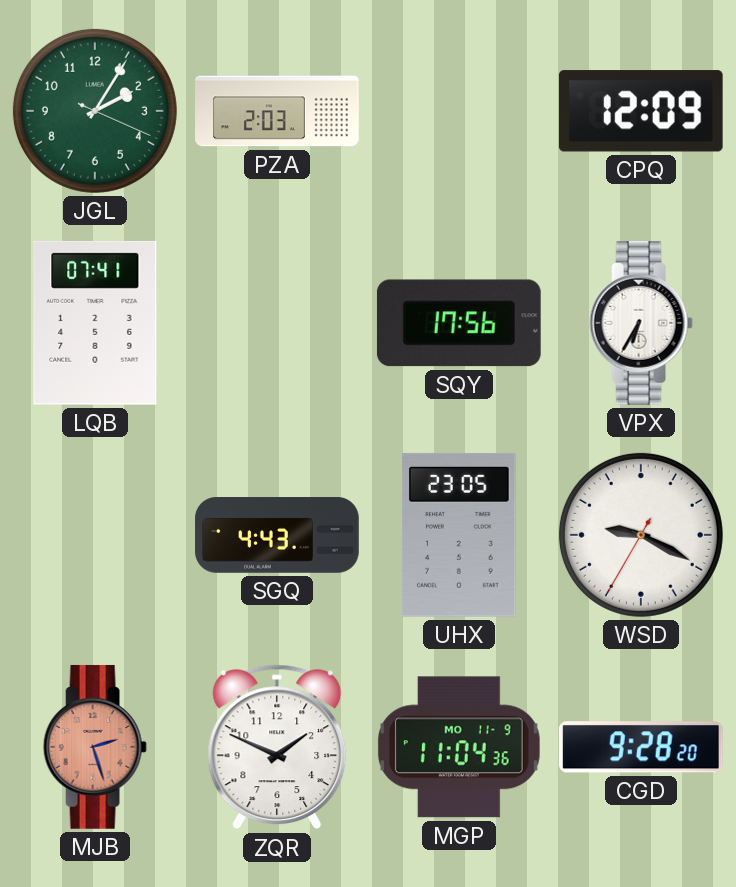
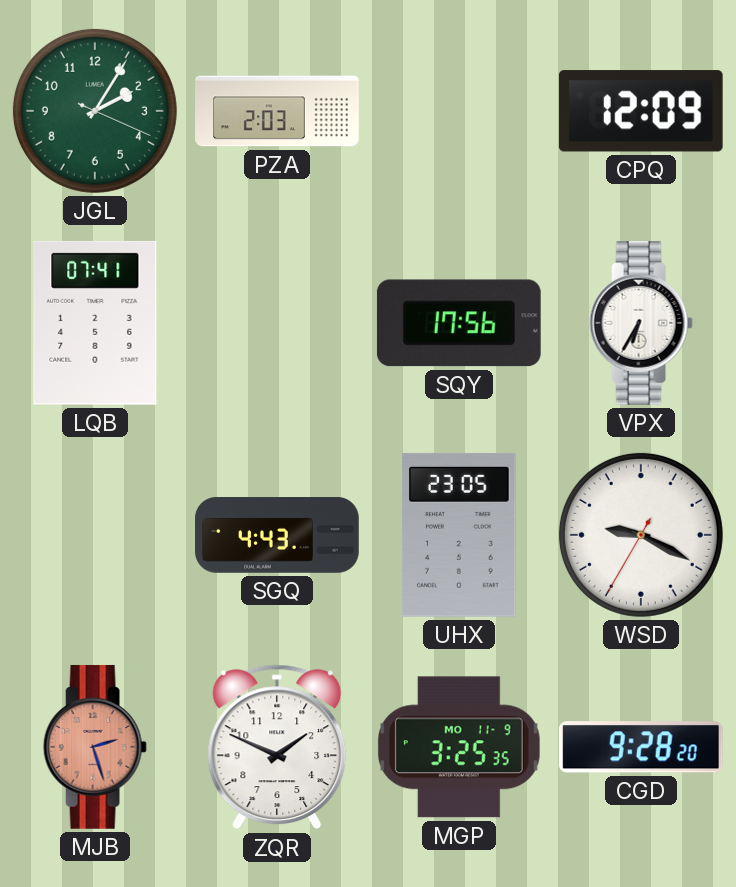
MGP: 11:04 -> 3:25
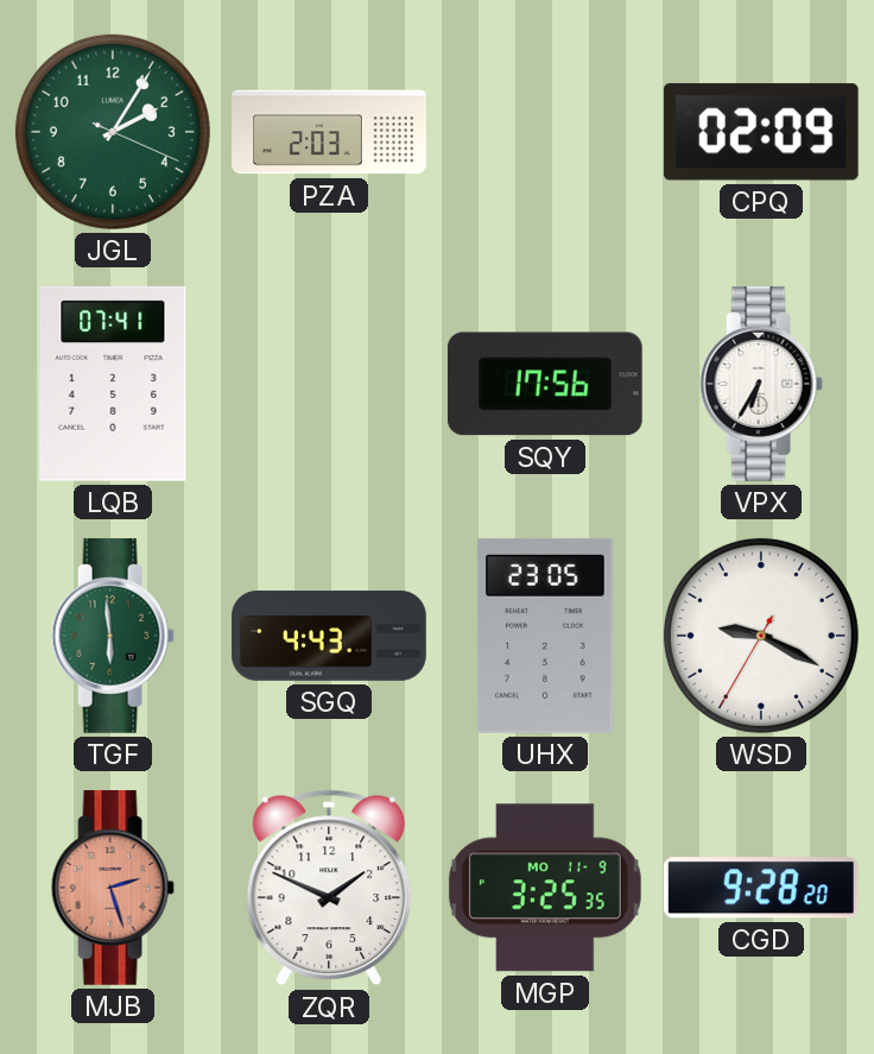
CPQ: 12:09 -> 02:09
TGF: none -> 5:59
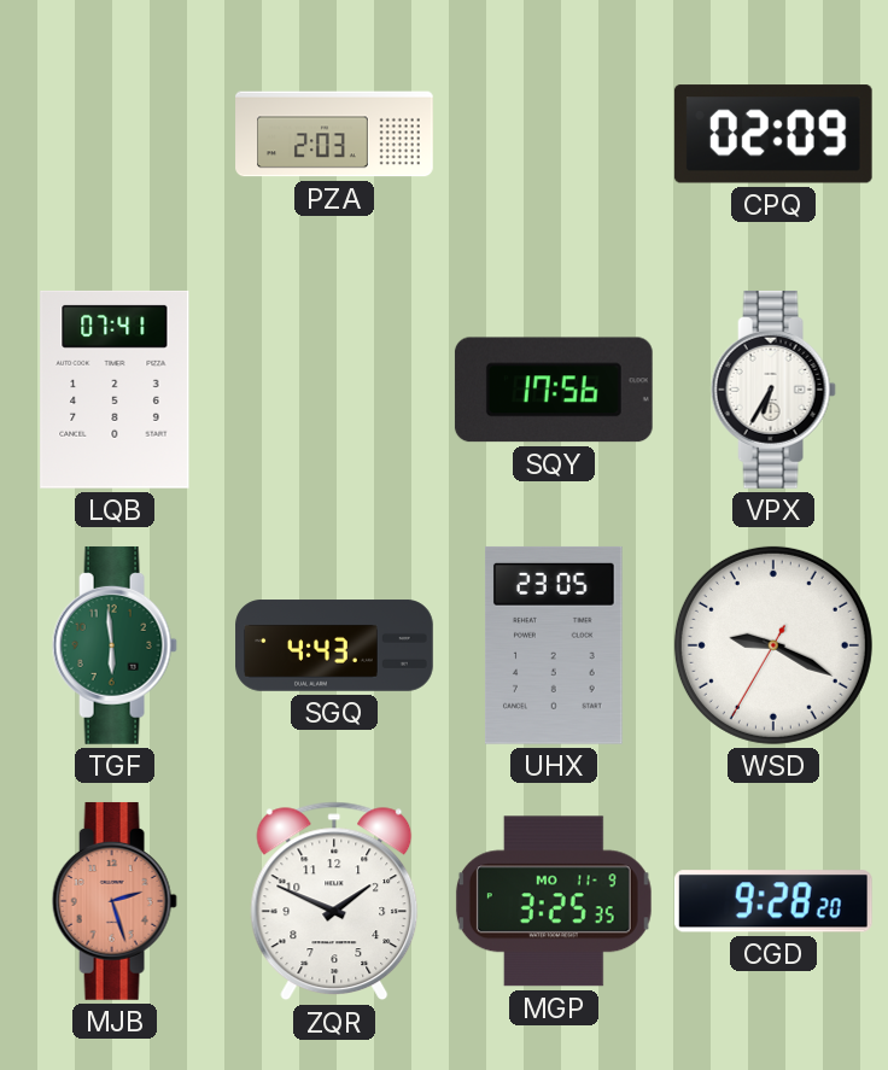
JGL: 2:05 -> none
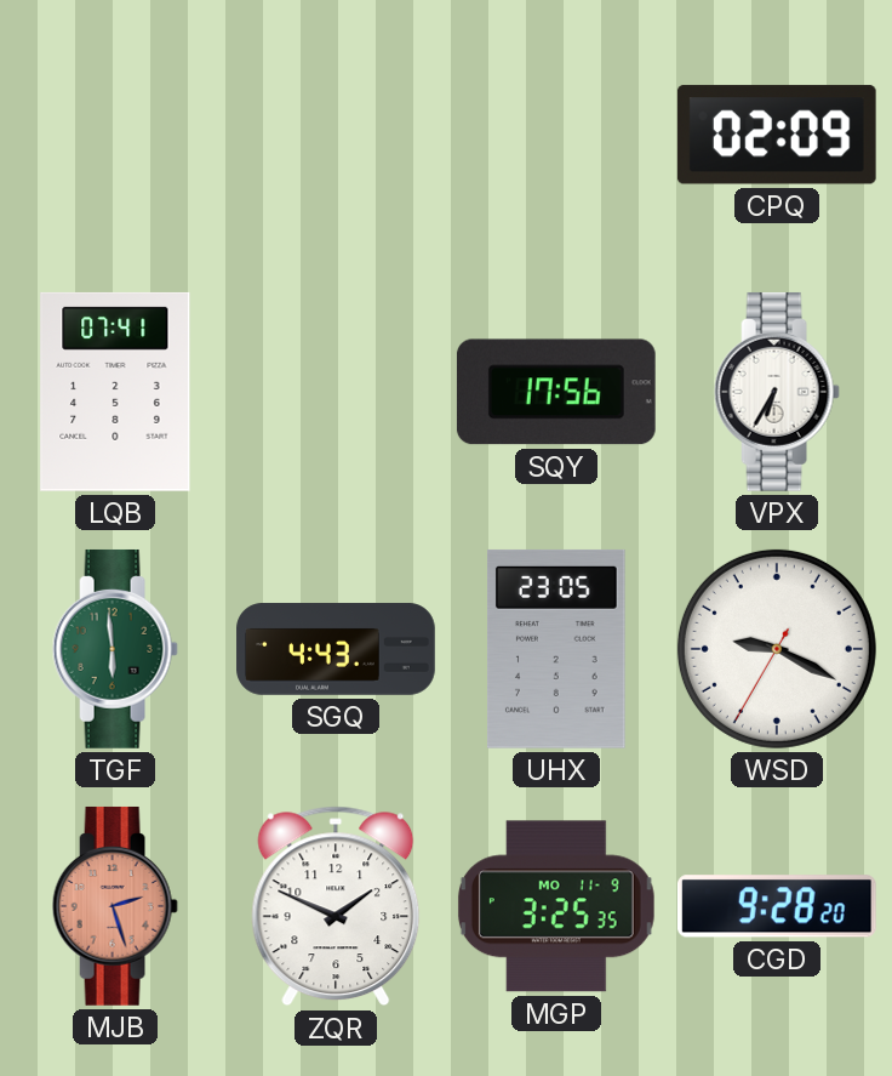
PZA: 2:03 -> none
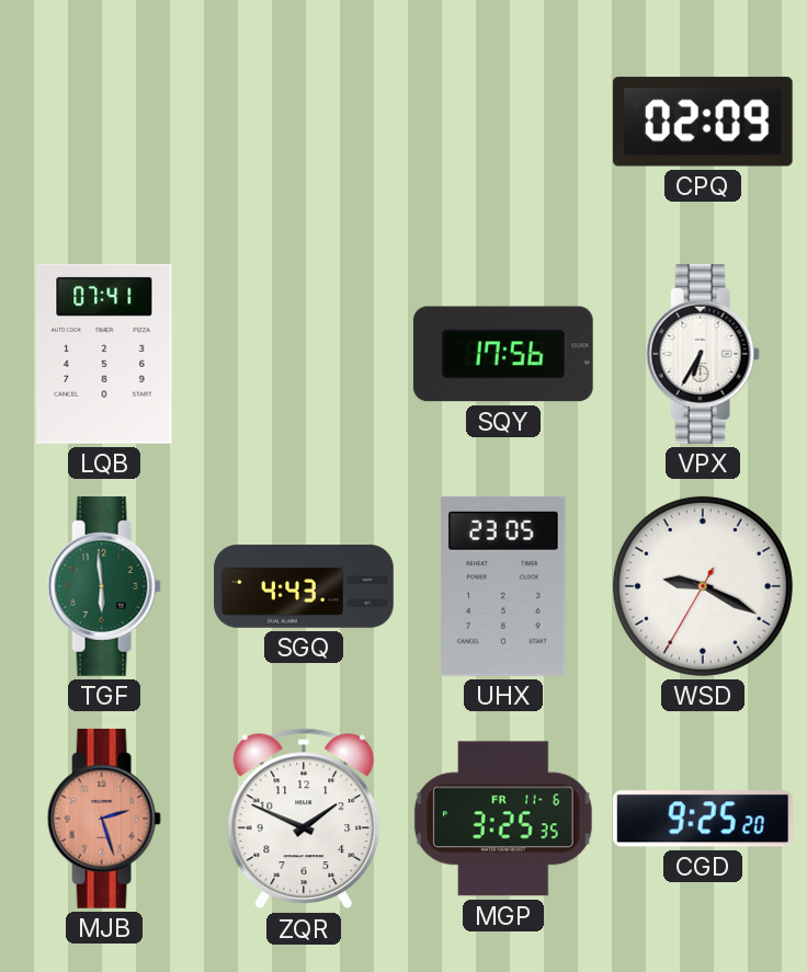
MGP date: MO 11-9 -> FR 11-6
CGD: 9:28 -> 9:25
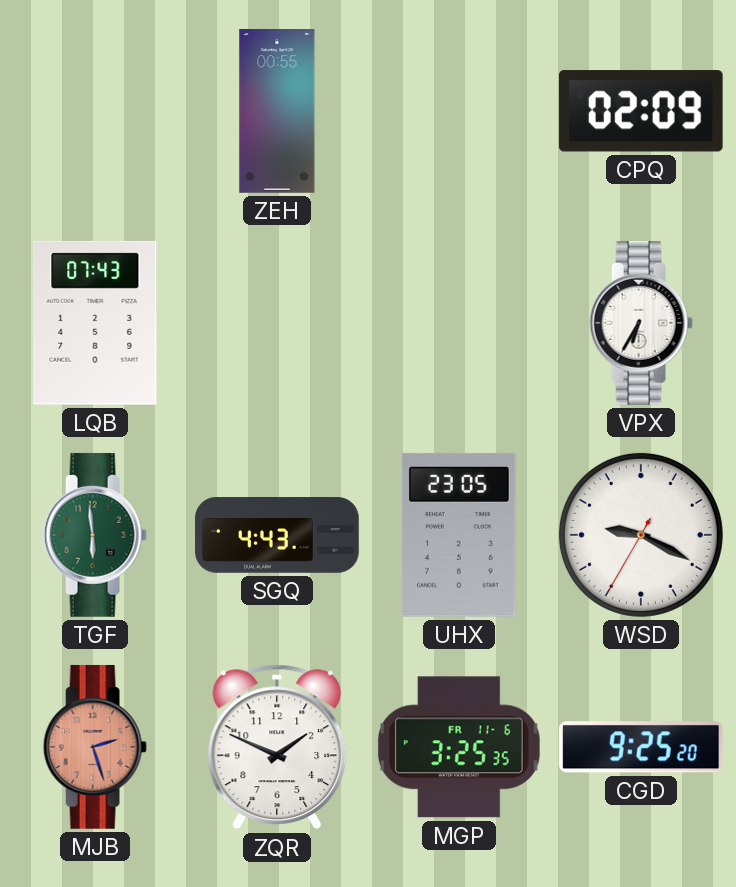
ZEH: none -> 00:55
LQB: 07:41 -> 07:43
SQY: 17:56 -> none
